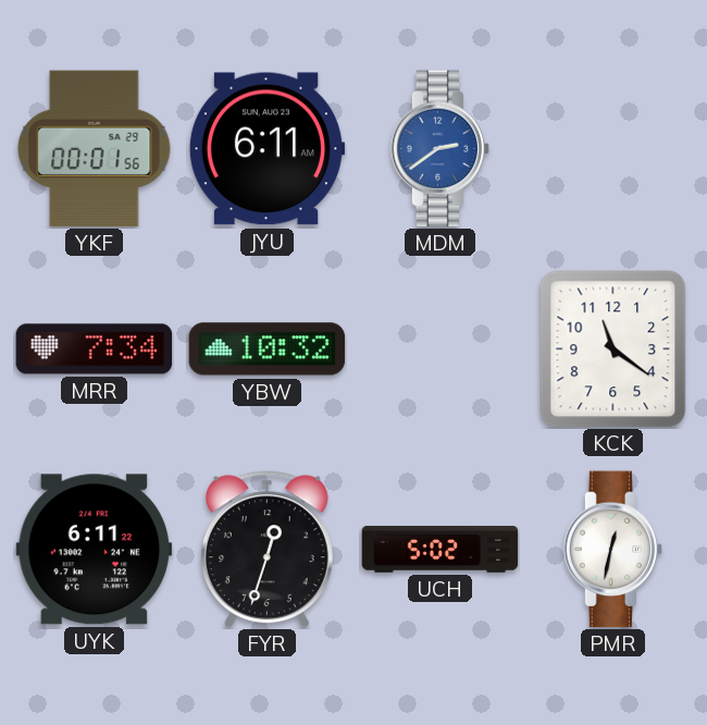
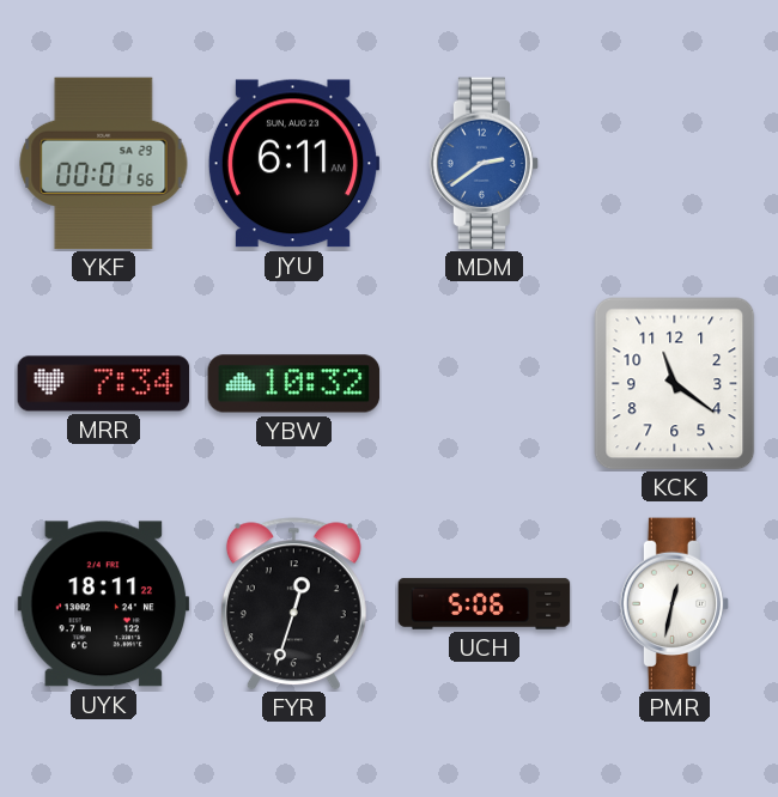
UYK: 6:11 -> 18:11
UCH: 5:02 -> 5:06
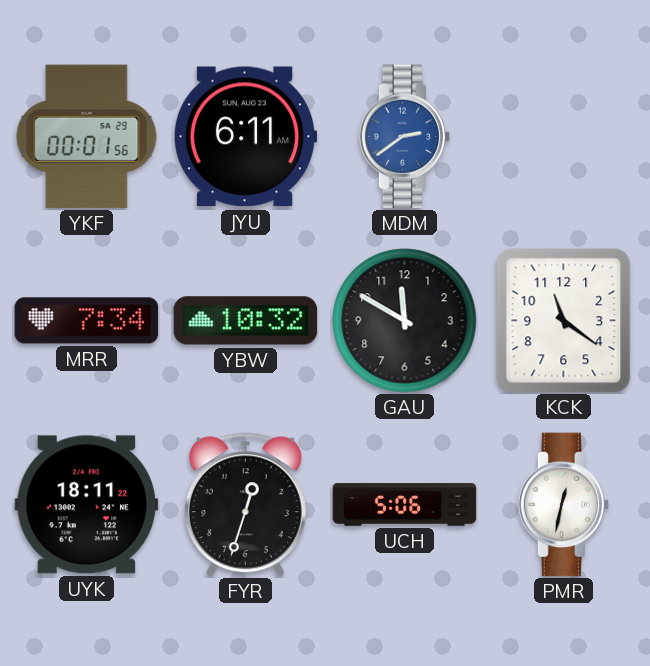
GAU: none -> 11:50
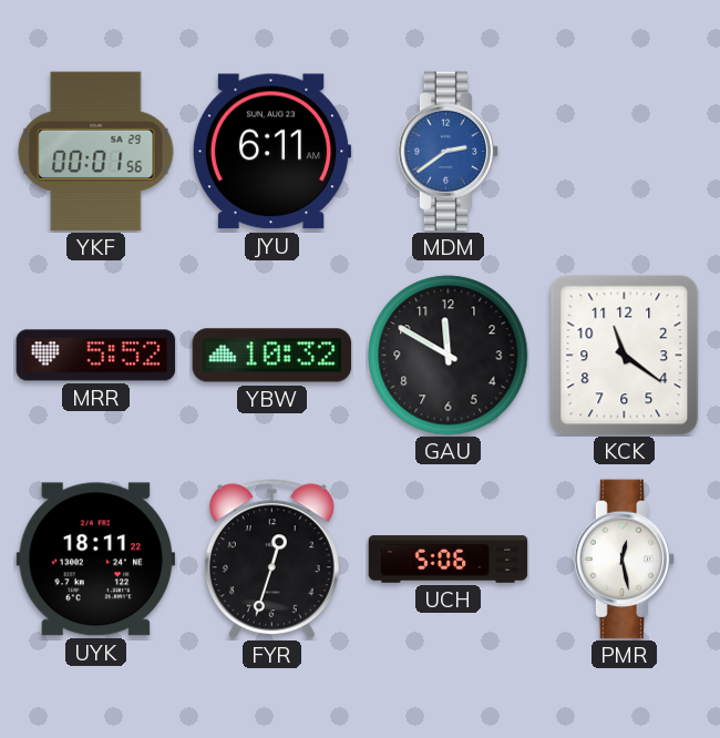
MRR: 7:34 -> 5:52
PMR: 12:32 -> 12:28
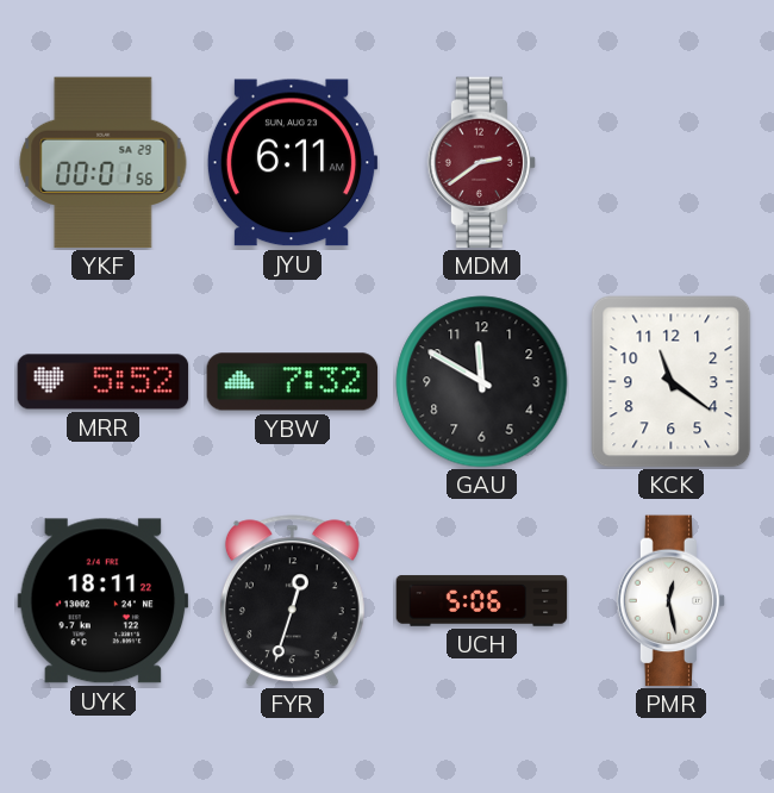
MDM dial: blue -> burgundy
YBW: 10:32 -> 7:32
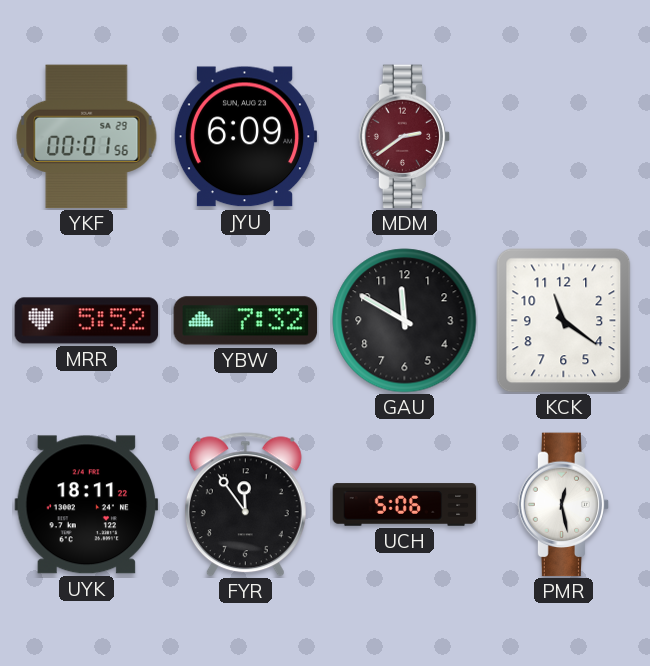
JYU: 6:11 -> 6:09
FYR: 12:33 -> 11:54
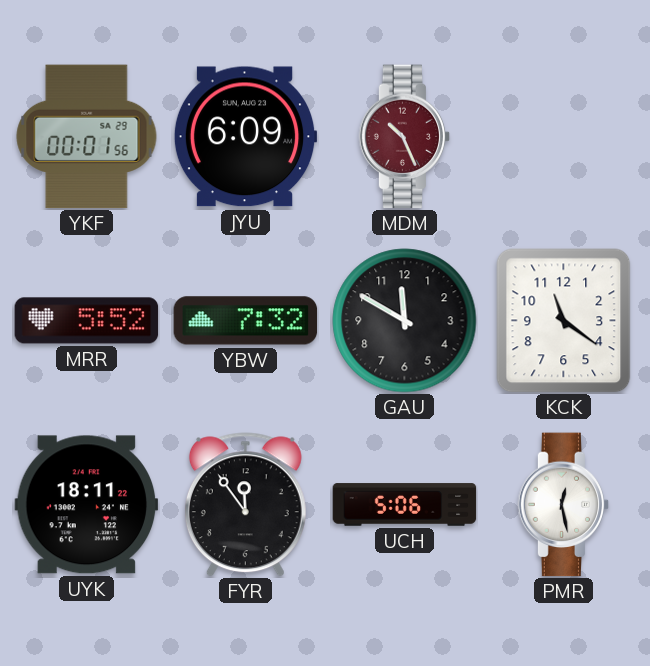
MDM: 2:39 -> 10:26
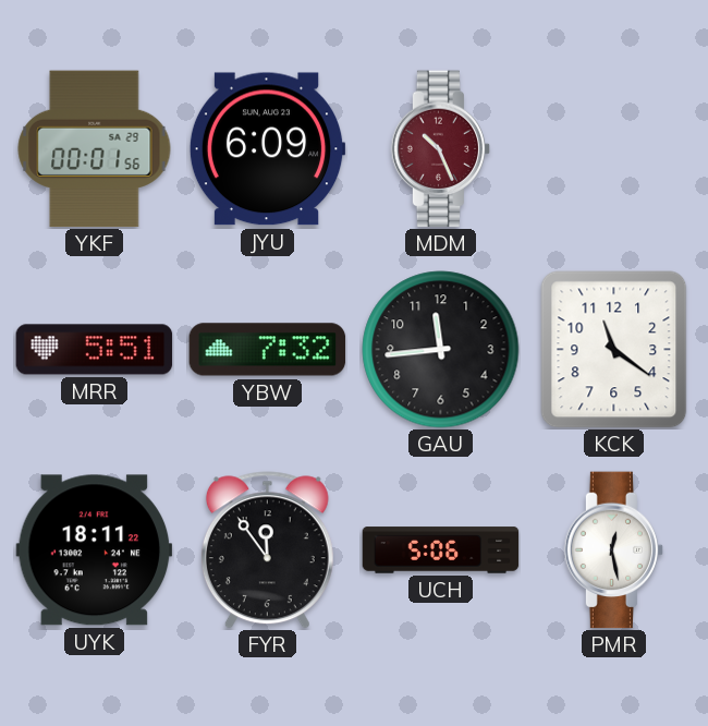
MRR: 5:52 -> 5:51
GAU: 11:50 -> 11:44
